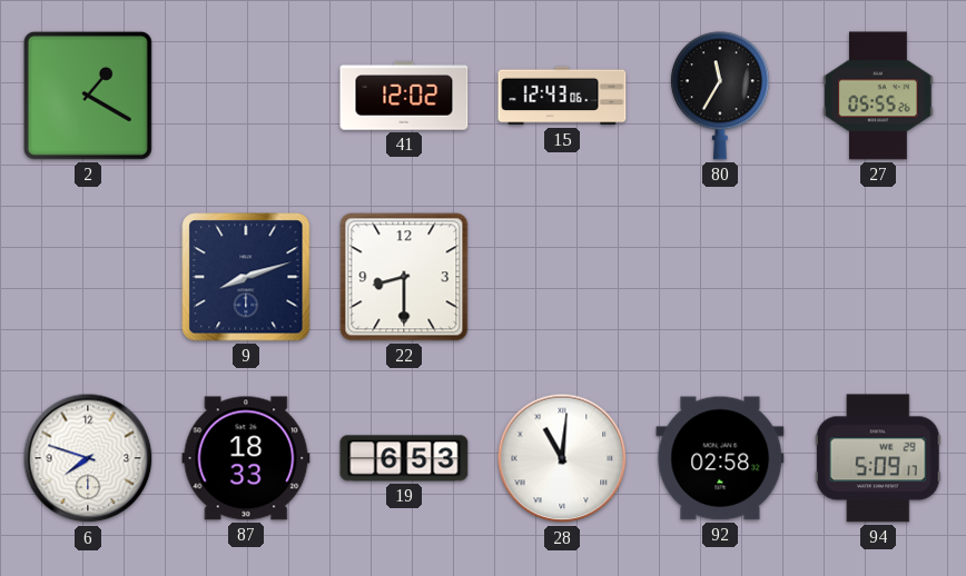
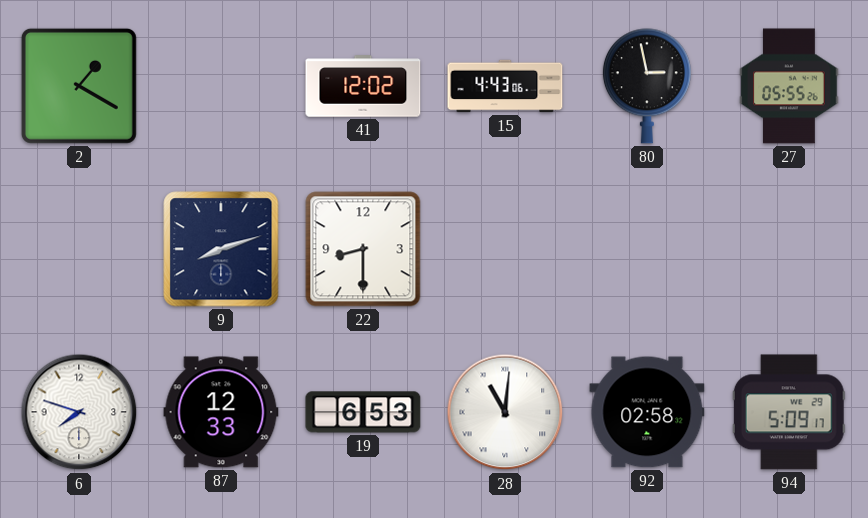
15: 12:43 -> 4:43
80: 11:35 -> 2:58
87: 18:33 -> 12:33
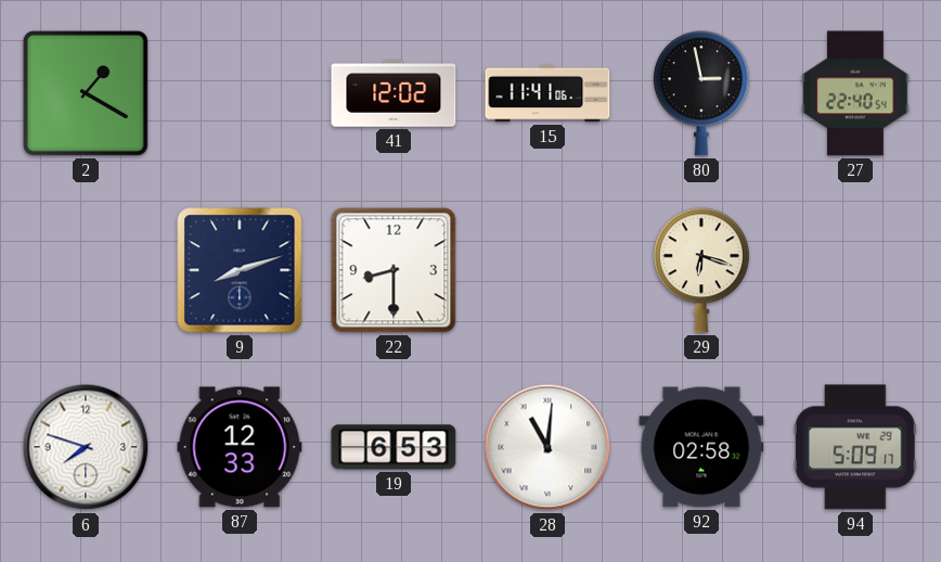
15: 4:43 -> 11:41
27: 05:55 -> 22:40
29: none -> 6:18
